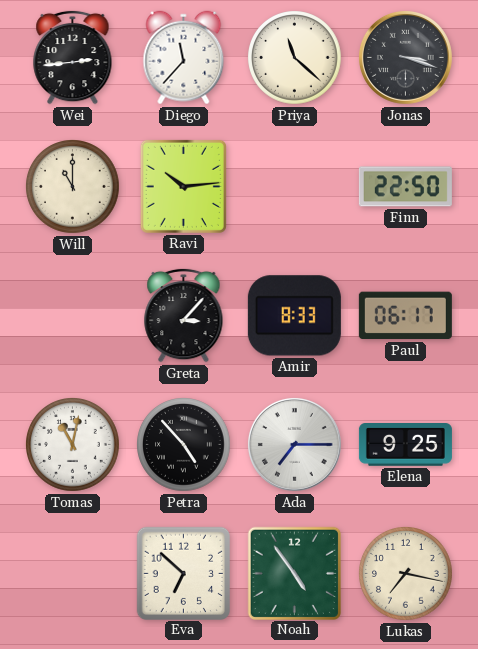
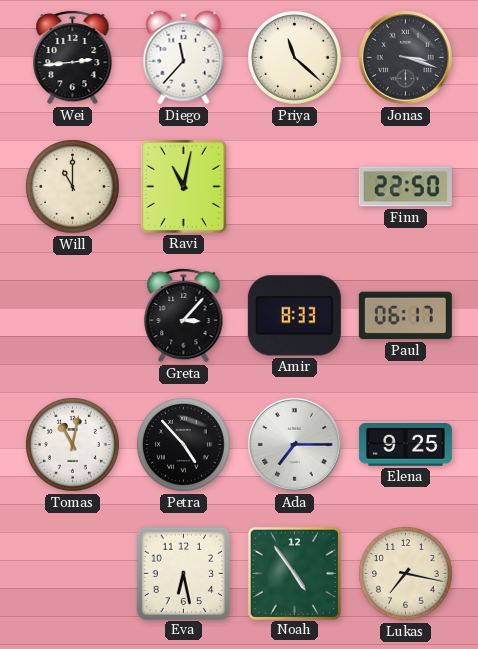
Ravi: 10:14 -> 11:02
Eva: 6:52 -> 6:28
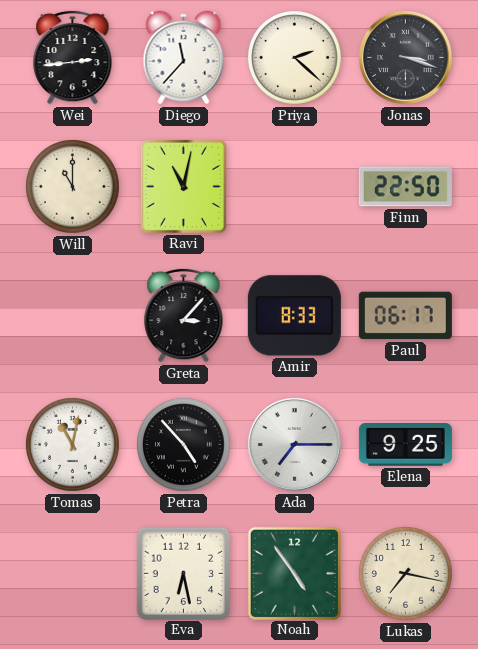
Priya: 11:22 -> 2:22
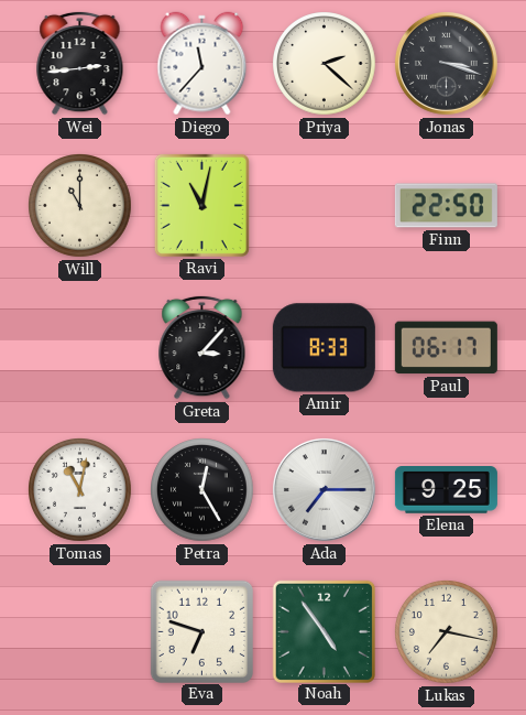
Petra: 4:53 -> 12:25
Eva: 6:28 -> 6:48
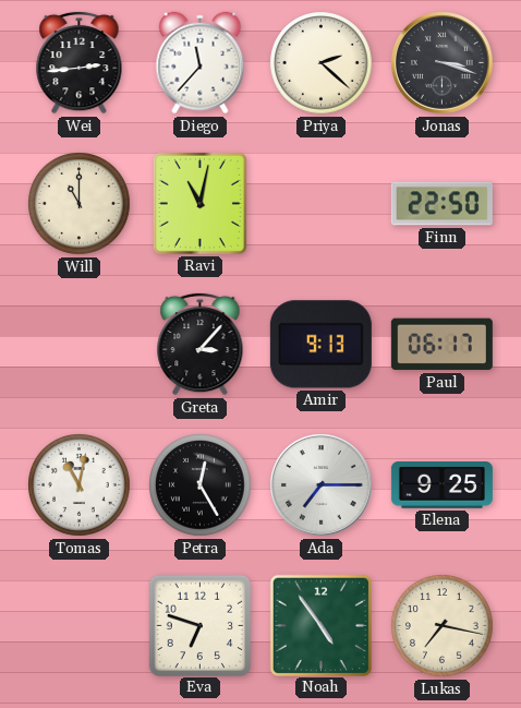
Amir: 8:33 -> 9:13
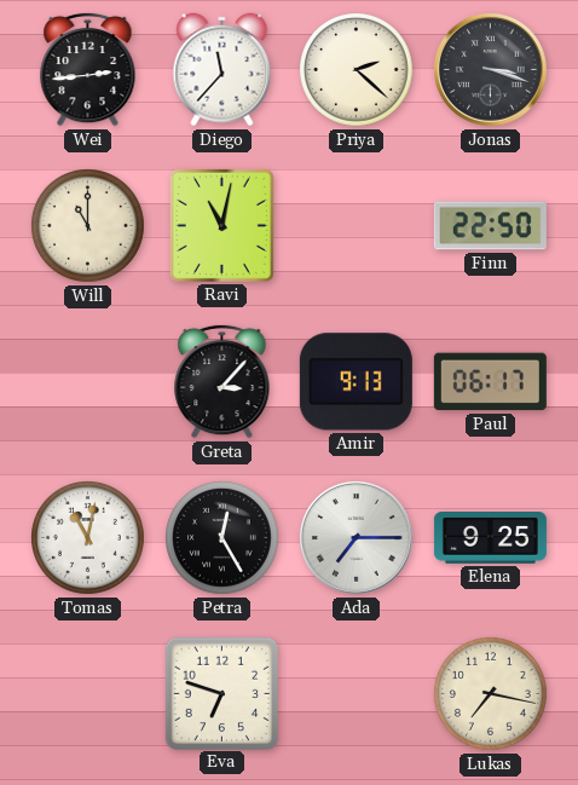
Noah: 4:54 -> none
